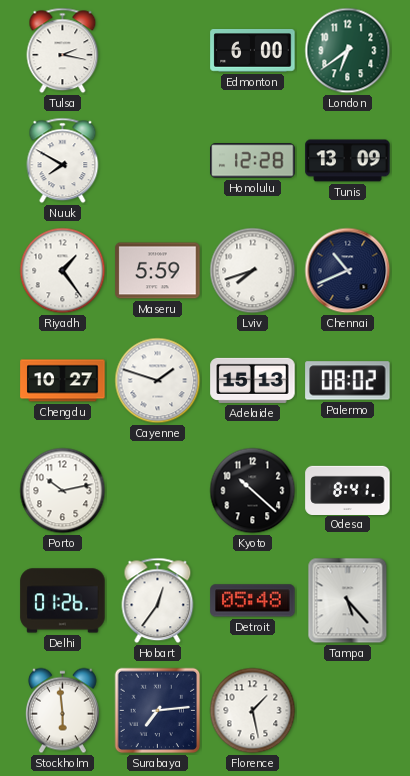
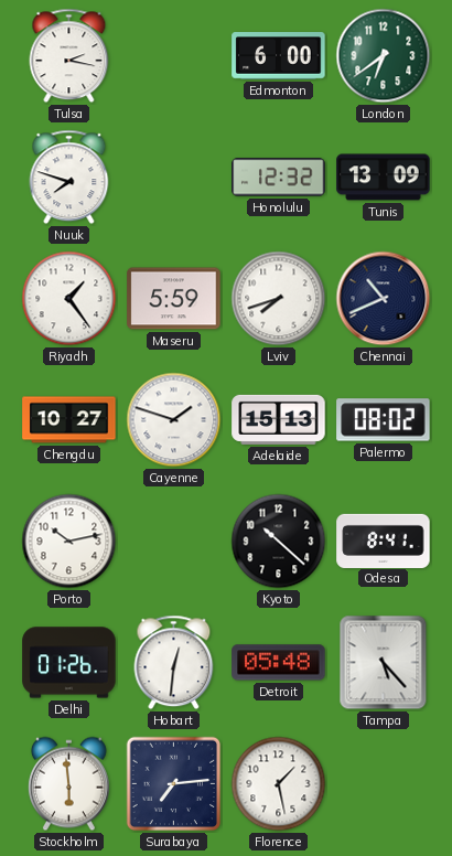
Nuuk: 7:50 -> 7:48
Honolulu: 12:28 -> 12:32
Hobart: 12:36 -> 12:31
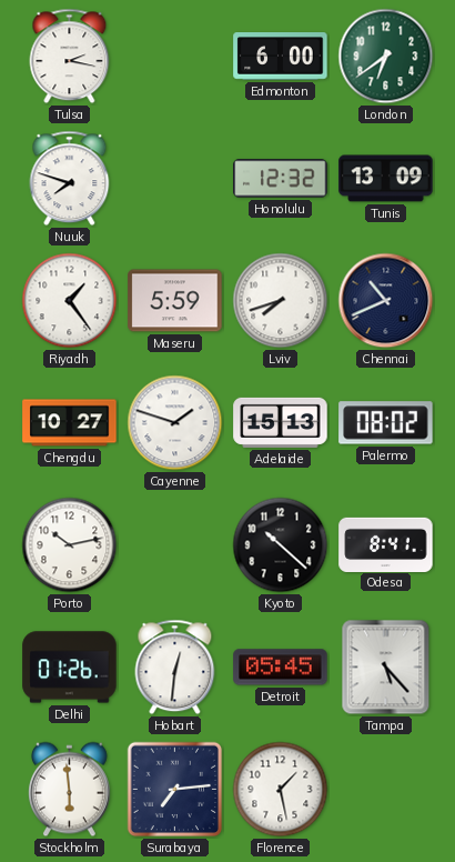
Detroit: 05:48 -> 05:45
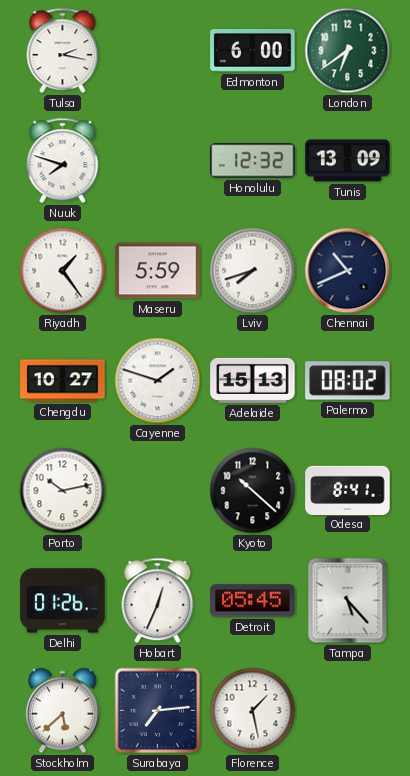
Hobart: 12:31 -> 12:34
Stockholm: 5:59 -> 5:38
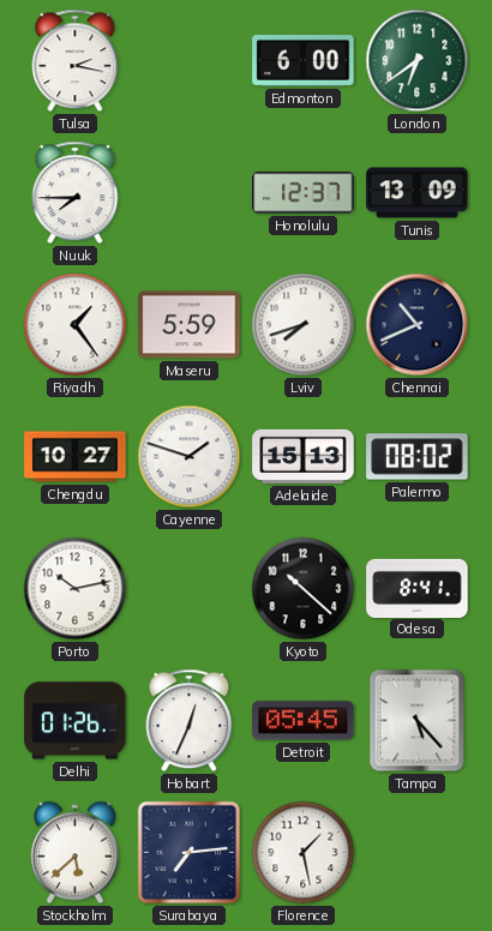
Nuuk: 7:48 -> 7:45
Honolulu: 12:32 -> 12:37
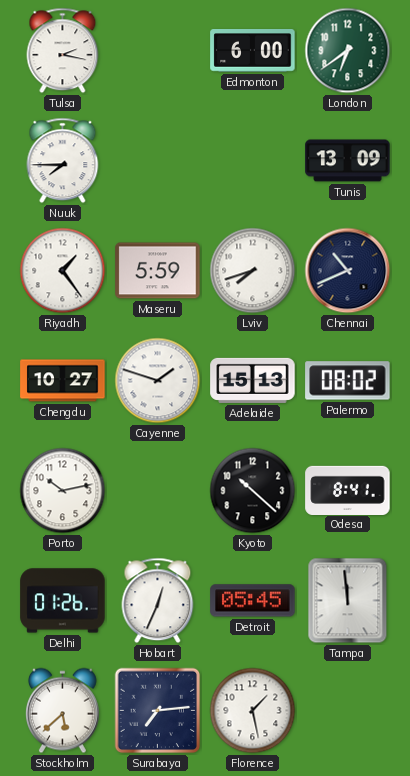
Honolulu: 12:37 -> none
Tampa: 5:23 -> 11:59
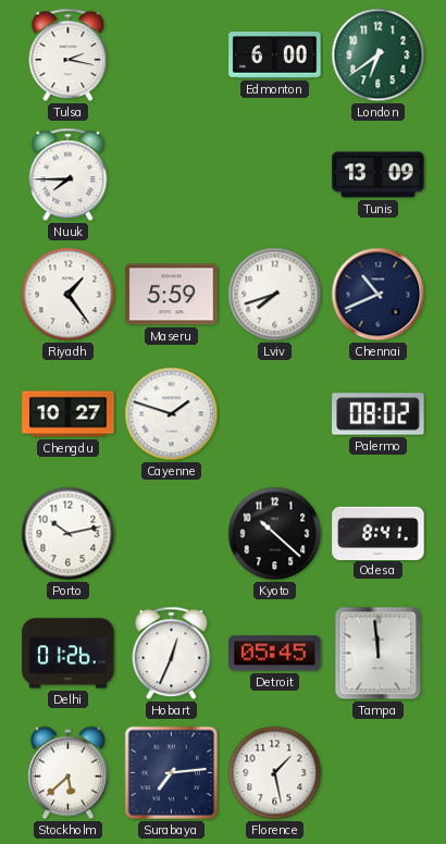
Adelaide: 15:13 -> none
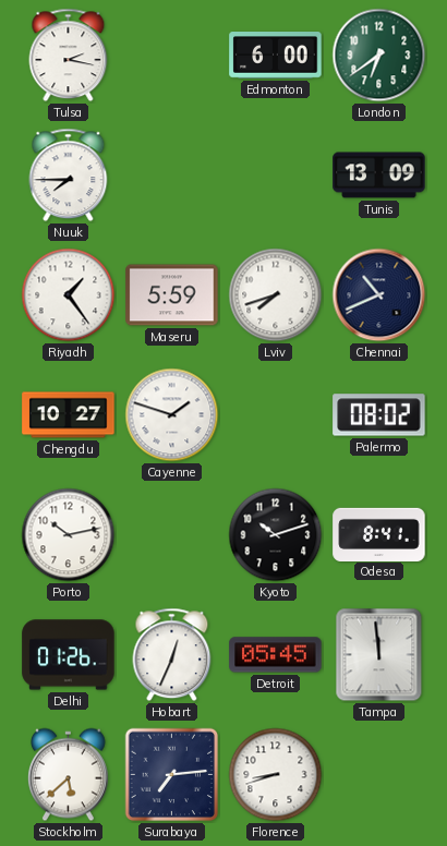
Kyoto: 10:22 -> 10:12
Florence: 1:28 -> 8:42
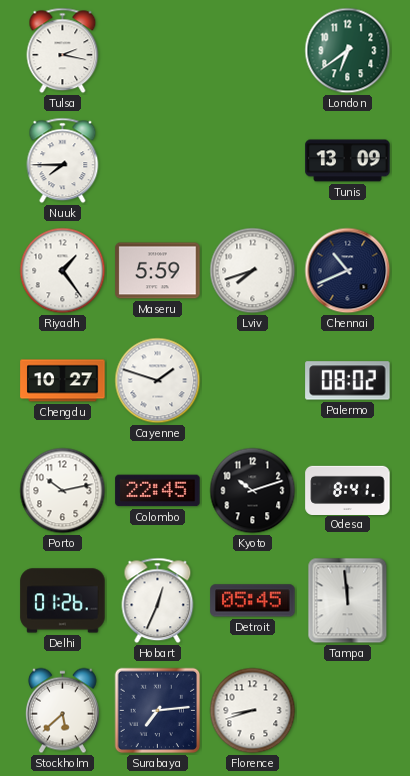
Edmonton: 6:00 -> none
Colombo: none -> 22:45
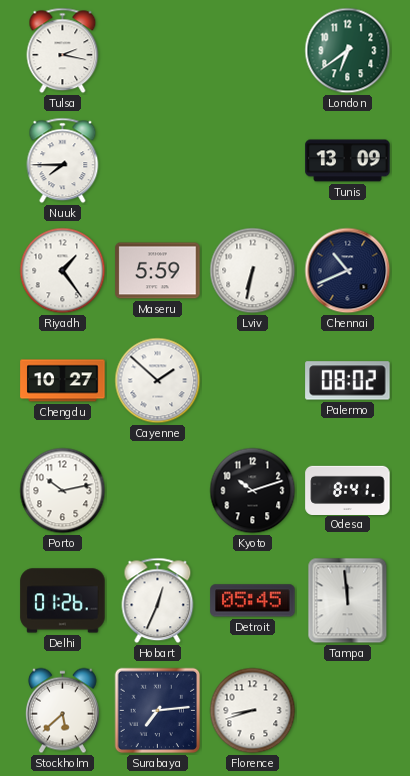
Lviv: 7:42 -> 6:32
Cayenne: 1:48 -> 1:52
Colombo: 22:45 -> none
